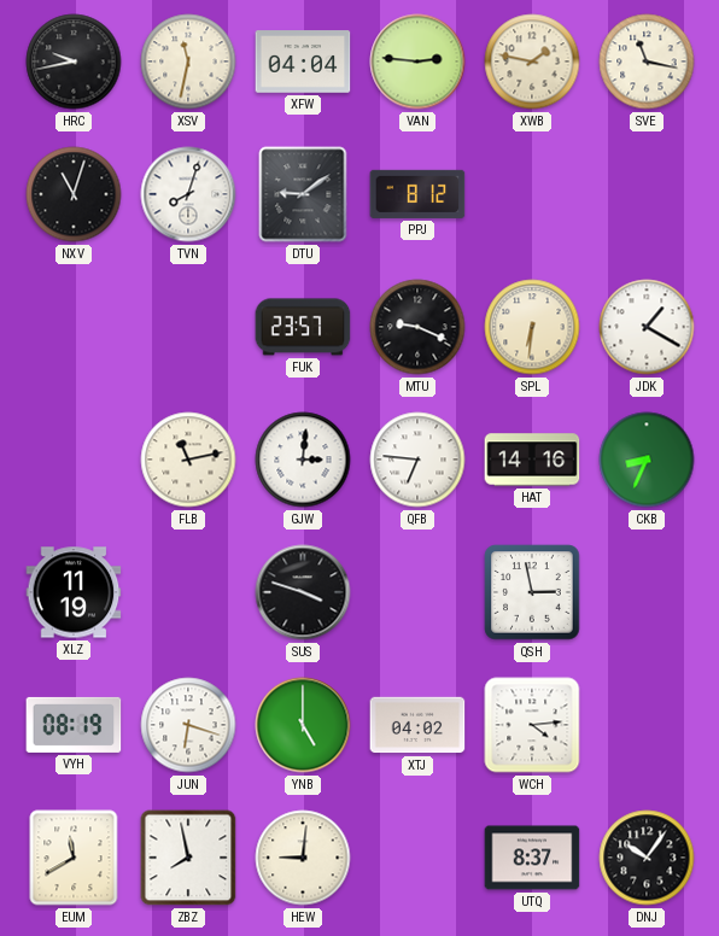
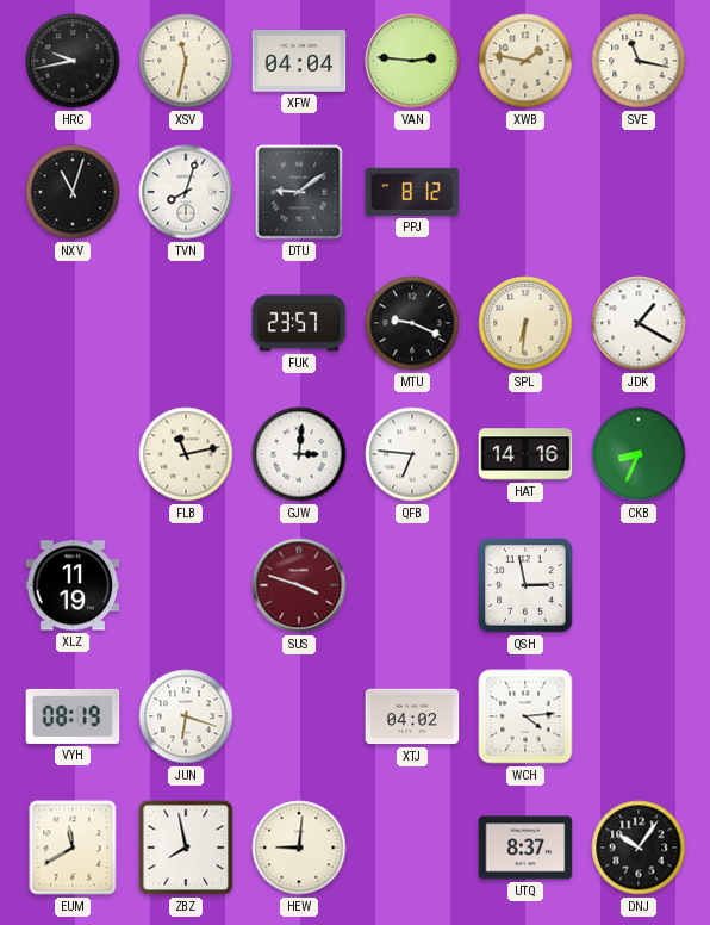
SUS dial: black -> burgundy
YNB: 5:00 -> none
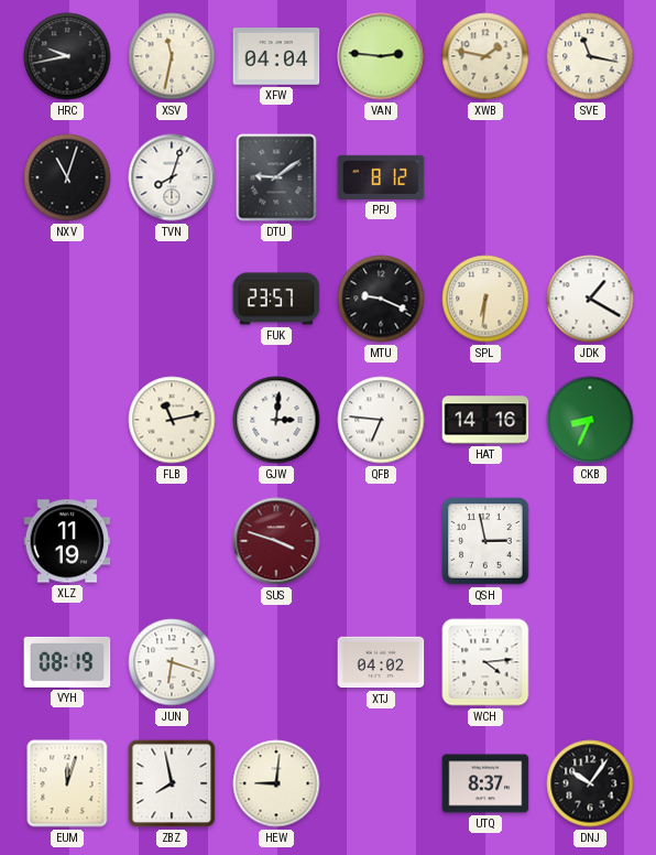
EUM: 11:40 -> 12:03
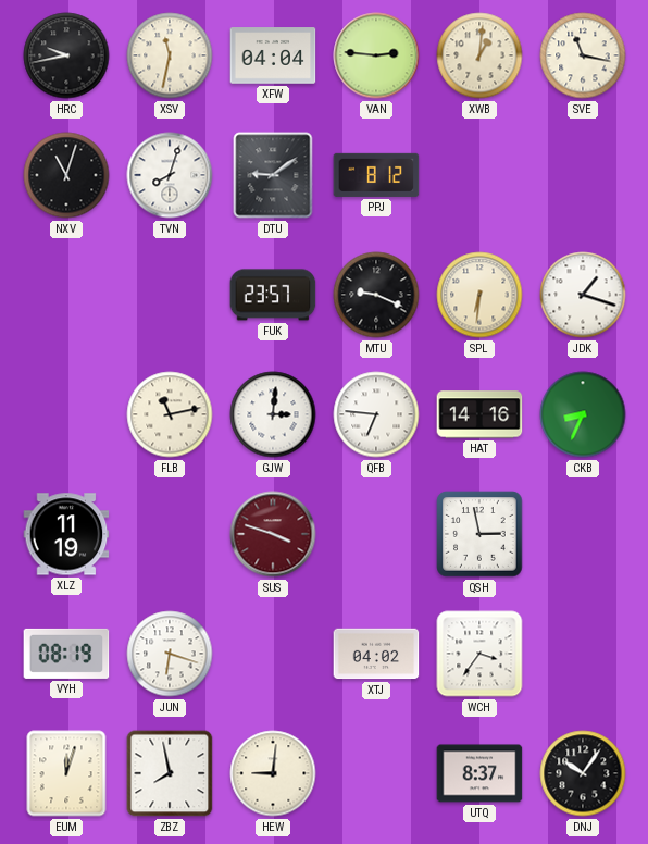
XWB: 1:47 -> 1:01
JDK: 1:20 -> 1:18
WCH: 4:14 -> 3:36
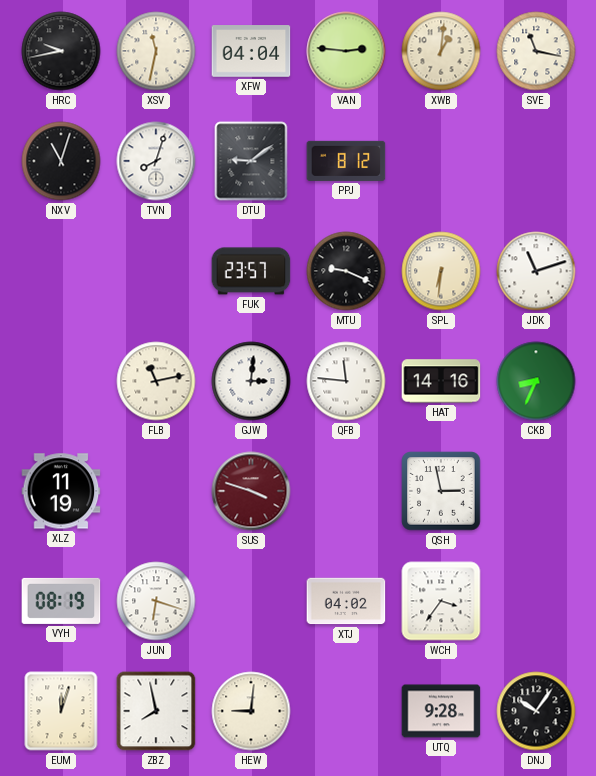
JDK: 1:18 -> 11:12
QFB: 6:46 -> 11:46
UTQ: 8:37 -> 9:28
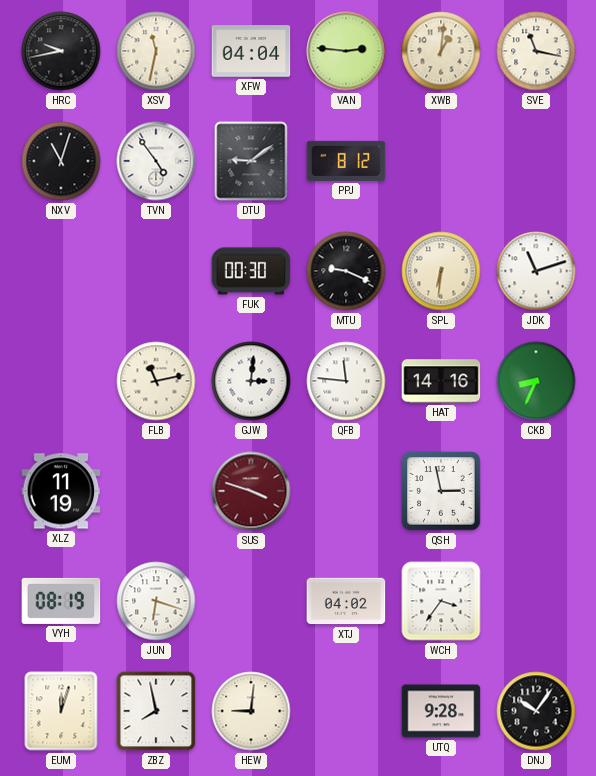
TVN: 8:03 -> 4:54
FUK: 23:57 -> 00:30
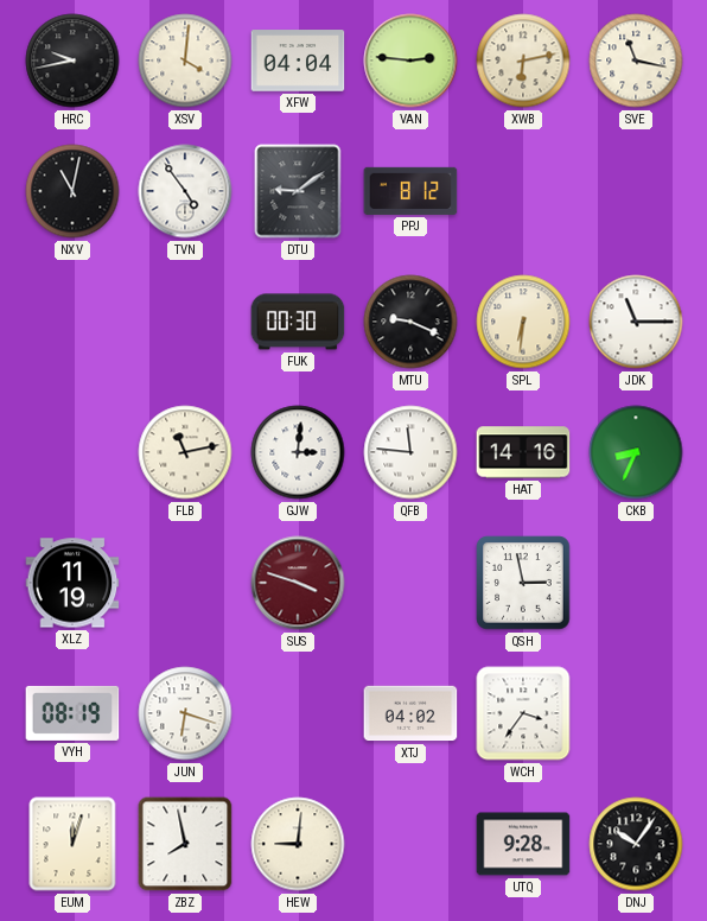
XSV: 11:32 -> 4:01
XWB: 1:01 -> 6:13
NXV: 11:03 -> 11:02
JDK: 11:12 -> 11:15
